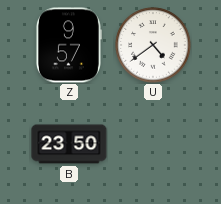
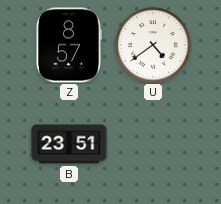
Z: 9:57 -> 8:57
B: 23:50 -> 23:51
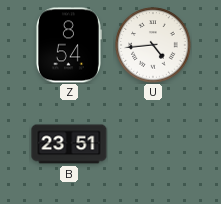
Z: 8:57 -> 8:54
U: 4:39 -> 4:44
